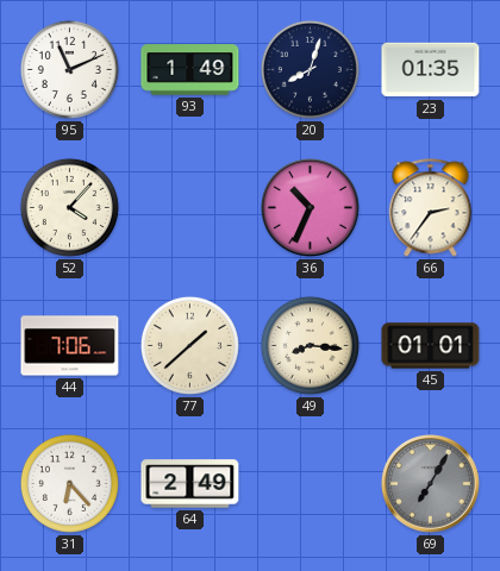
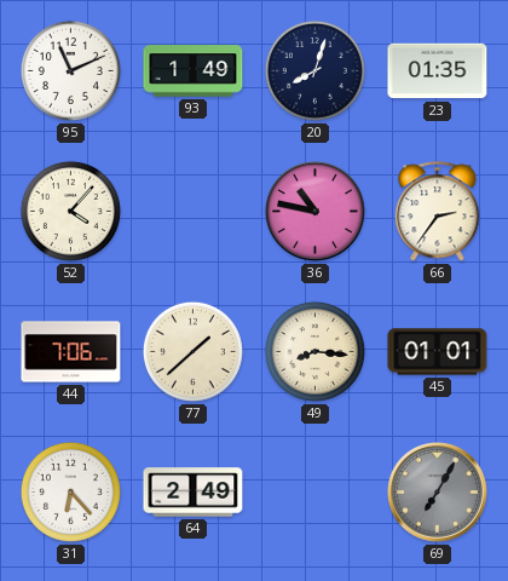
36: 10:34 -> 10:47
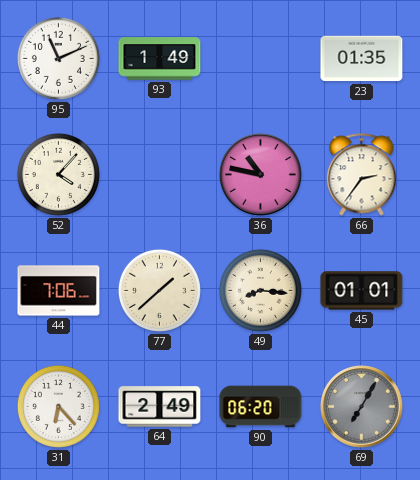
20: 8:03 -> none
90: none -> 06:20
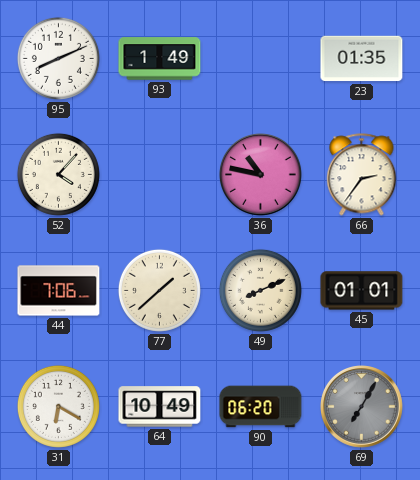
95: 11:11 -> 8:11
49: 8:16 -> 8:11
31: 6:23 -> 6:20
64: 2:49 -> 10:49
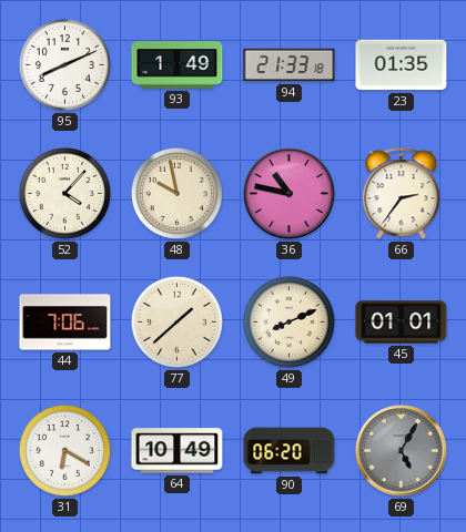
94: none -> 21:33
48: none -> 9:58
69: 7:05 -> 5:05
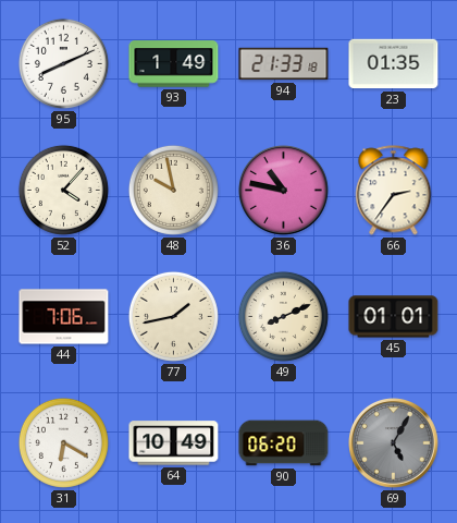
77: 1:38 -> 1:43
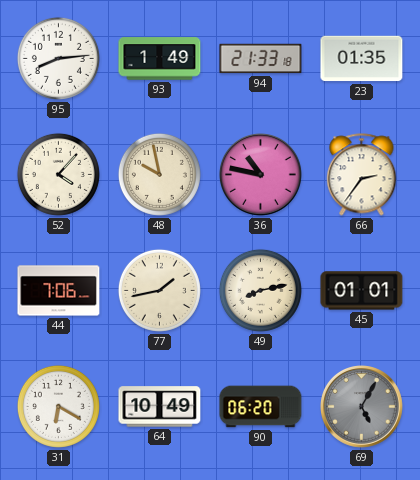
95: 8:11 -> 8:14
49: 8:11 -> 8:13
